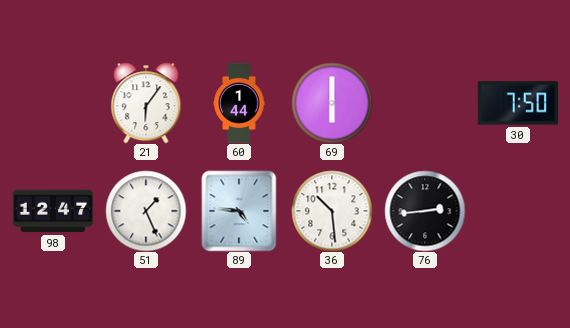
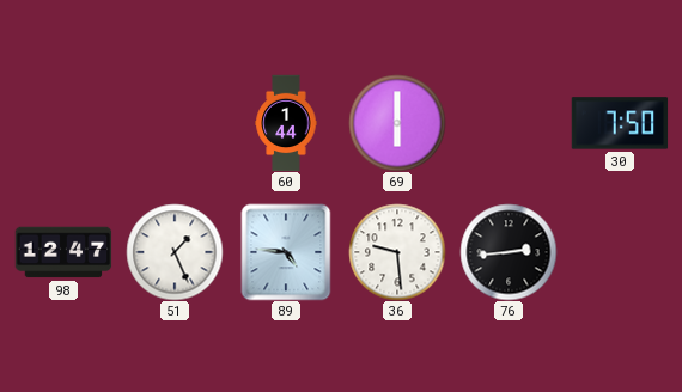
21: 6:06 -> none
36: 10:29 -> 9:29
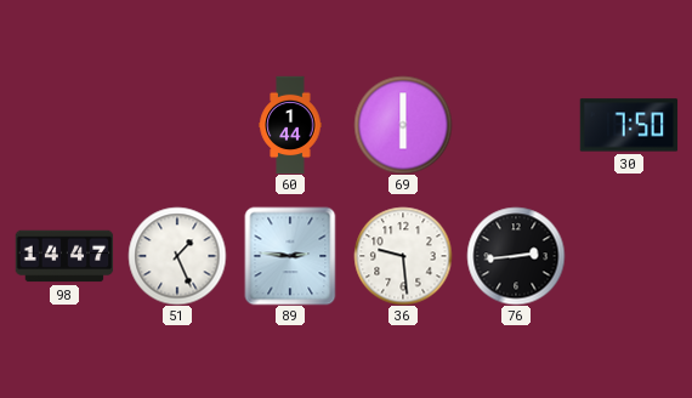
98: 12:47 -> 14:47
89: 4:46 -> 2:46
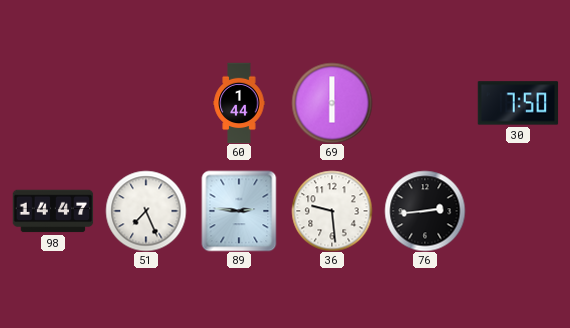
51: 1:26 -> 7:26
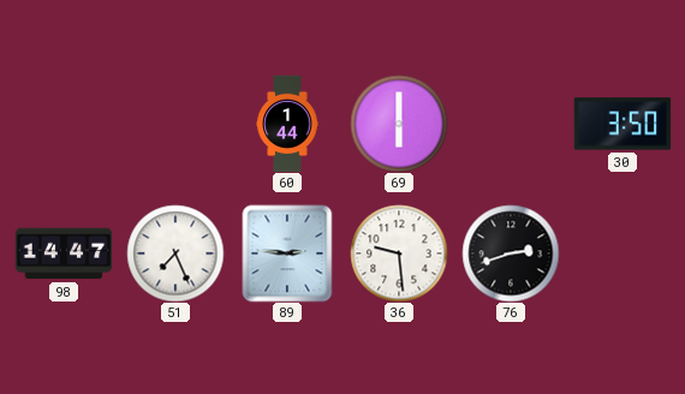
30: 7:50 -> 3:50
76: 2:44 -> 2:42
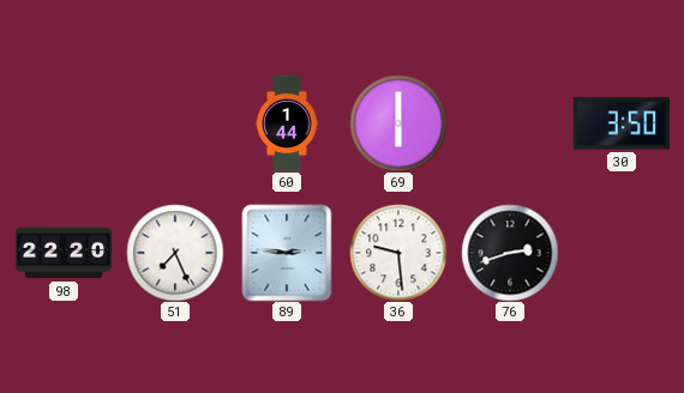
98: 14:47 -> 22:20
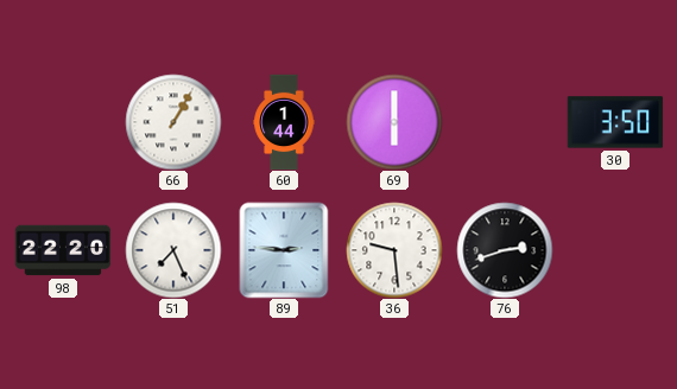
66: none -> 1:05
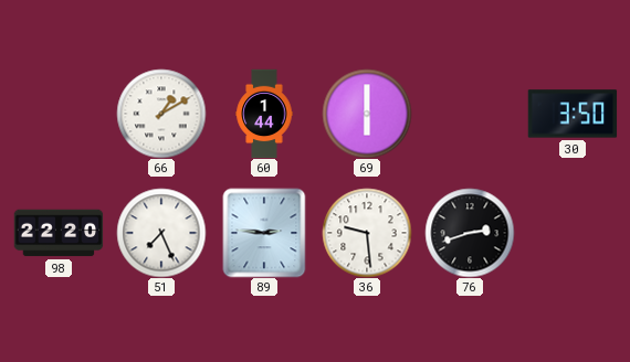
66: 1:05 -> 1:10
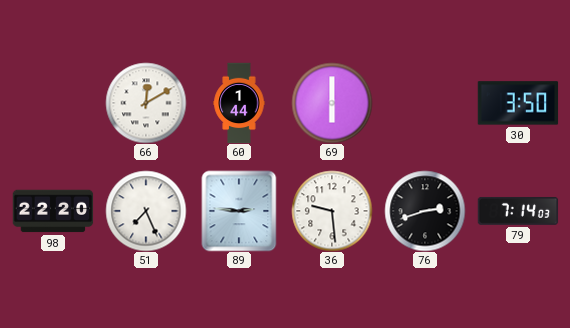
66: 1:10 -> 12:10
79: none -> 7:14
